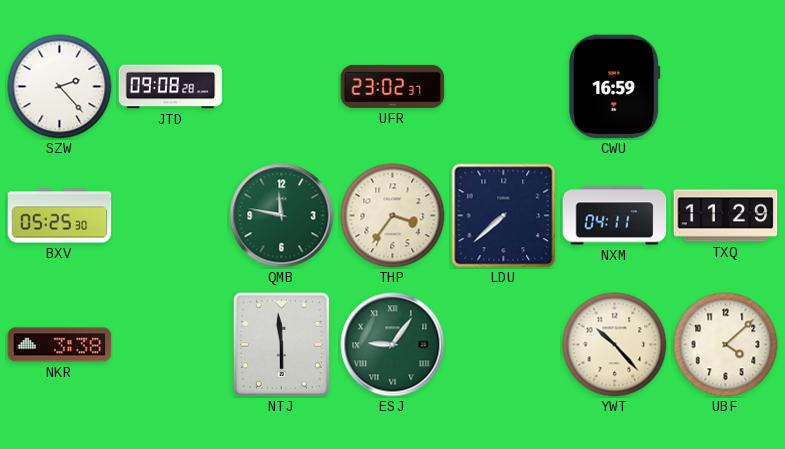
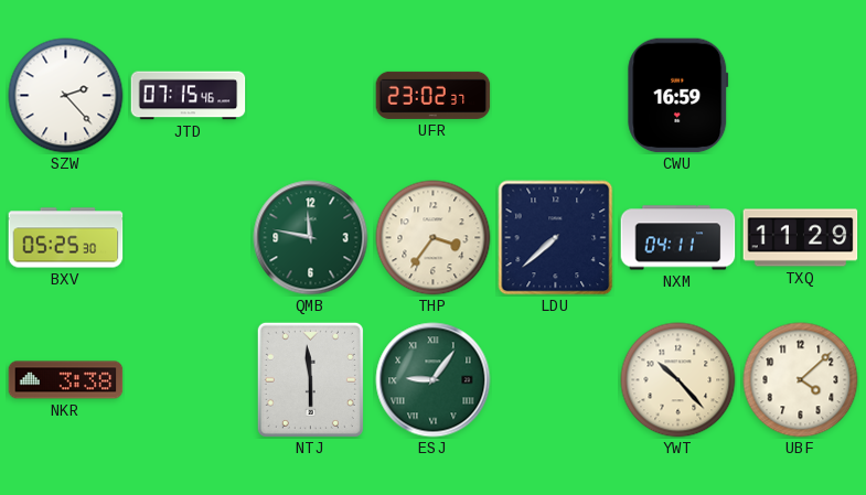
JTD: 09:08 -> 07:15
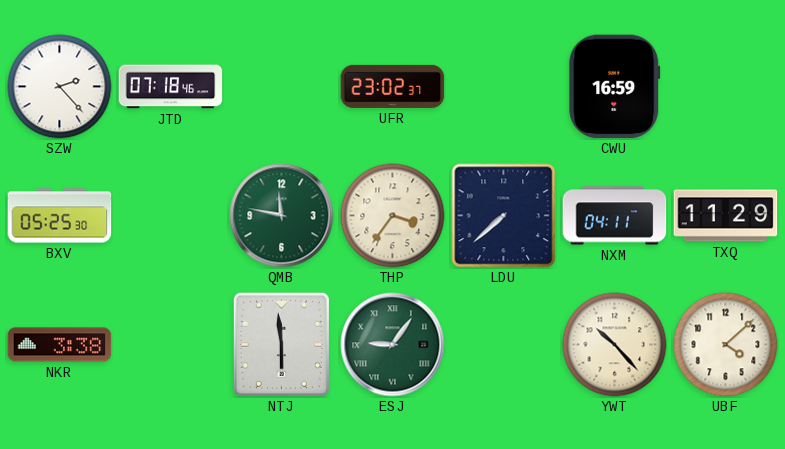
JTD: 07:15 -> 07:18
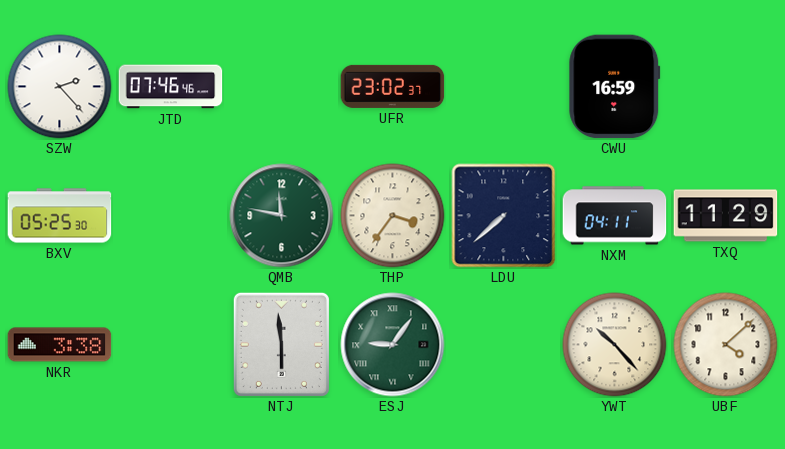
JTD: 07:18 -> 07:46
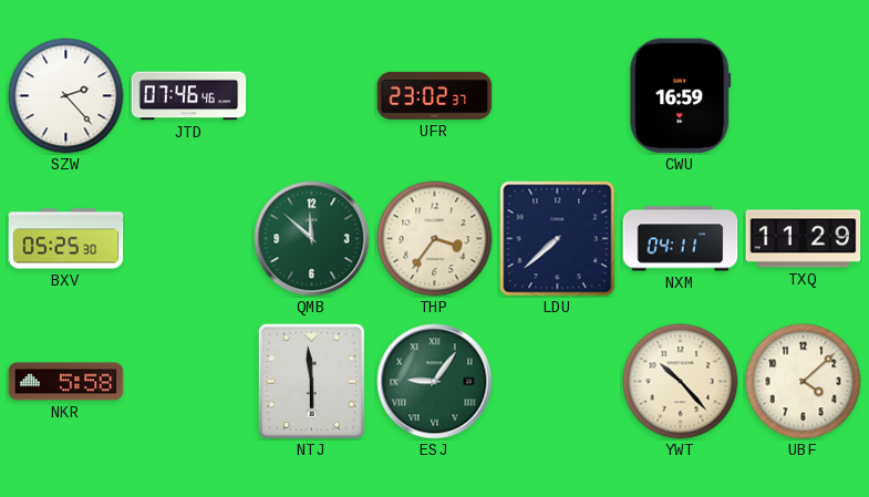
QMB: 11:47 -> 11:52
NKR: 3:38 -> 5:58
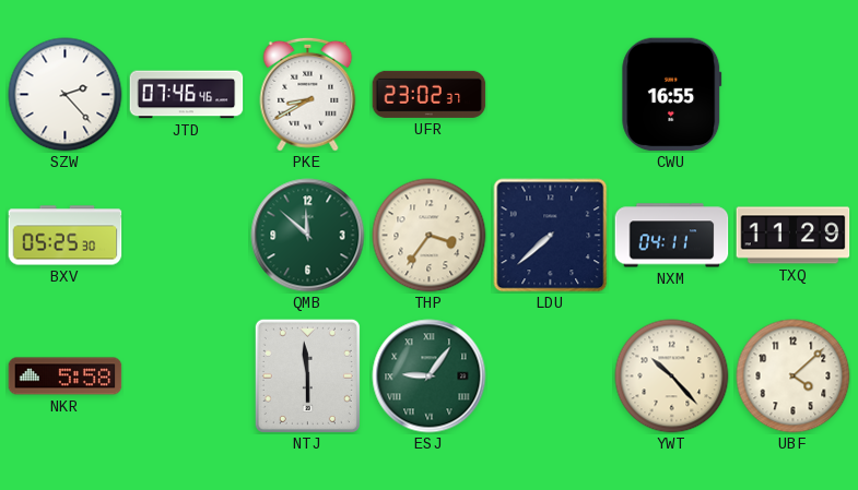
PKE: none -> 8:40
CWU: 16:59 -> 16:55
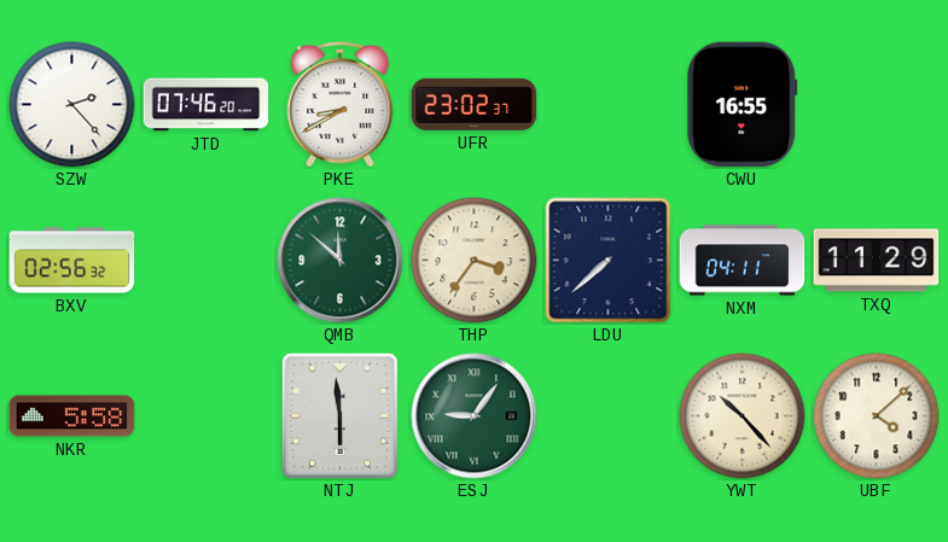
JTD: 07:46:46 -> 07:46:20
BXV: 05:25 -> 02:56
